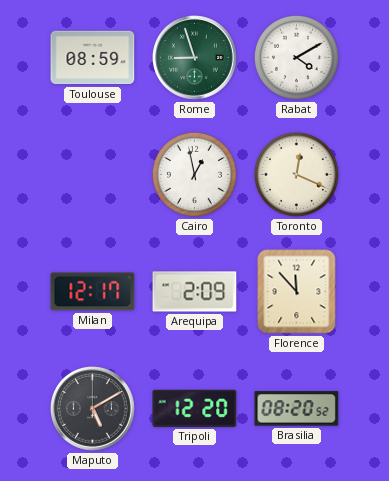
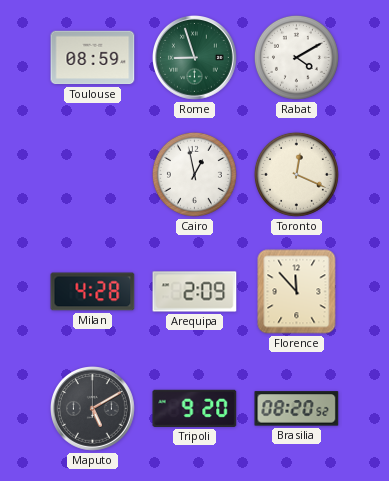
Milan: 12:17 -> 4:28
Tripoli: 12:20 -> 9:20
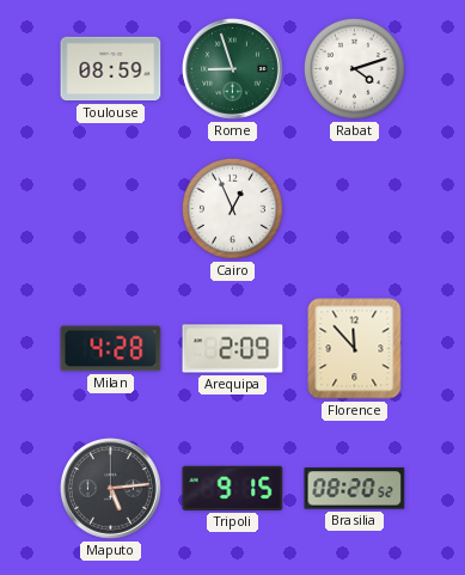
Rabat: 4:10 -> 4:12
Cairo: 12:58 -> 12:56
Toronto: 12:19 -> none
Maputo: 5:10 -> 5:14
Tripoli: 9:20 -> 9:15
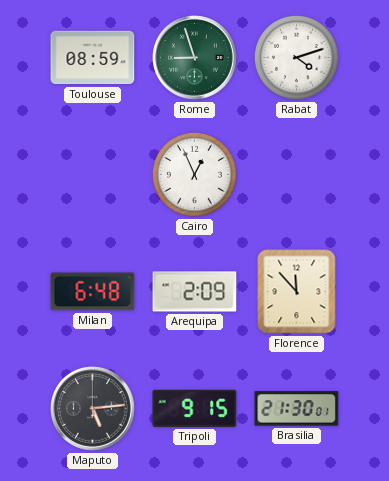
Milan: 4:28 -> 6:48
Brasilia: 08:20 -> 21:30
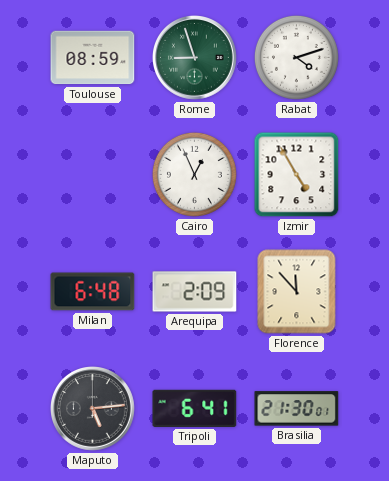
Izmir: none -> 4:55
Tripoli: 9:15 -> 6:41
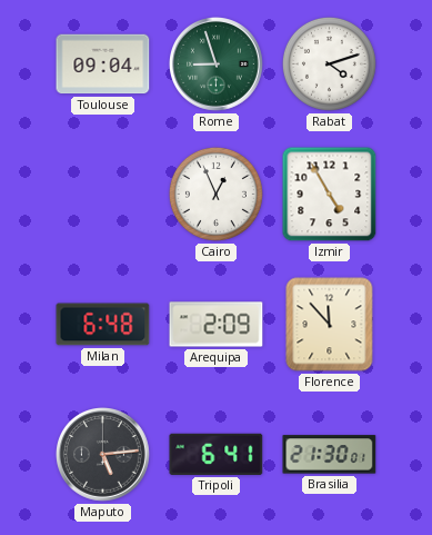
Toulouse: 08:59 -> 09:04
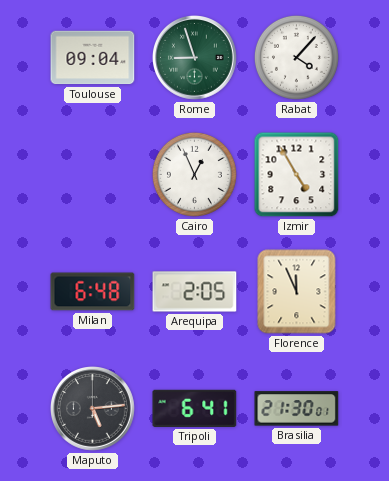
Rabat: 4:12 -> 4:07
Arequipa: 2:09 -> 2:05
Florence: 11:53 -> 11:56
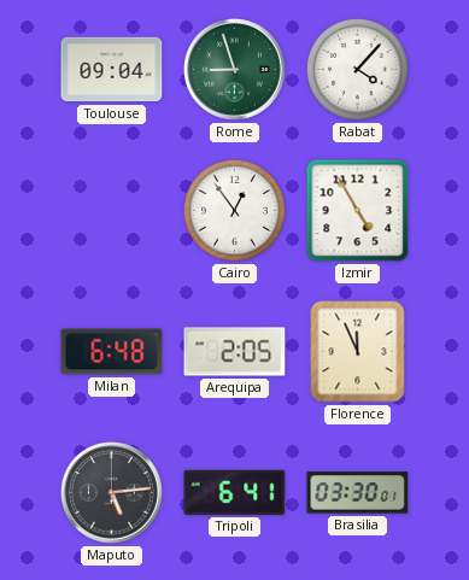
Cairo: 12:56 -> 12:54
Brasilia: 21:30 -> 03:30
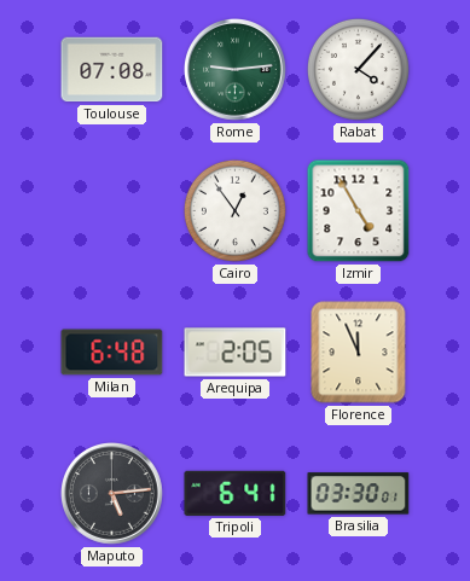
Toulouse: 09:04 -> 07:08
Rome: 8:57 -> 9:14
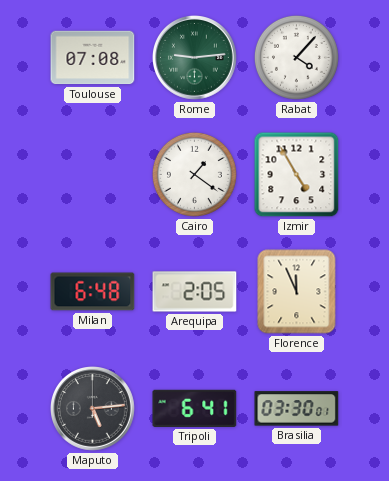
Cairo: 12:54 -> 1:21
